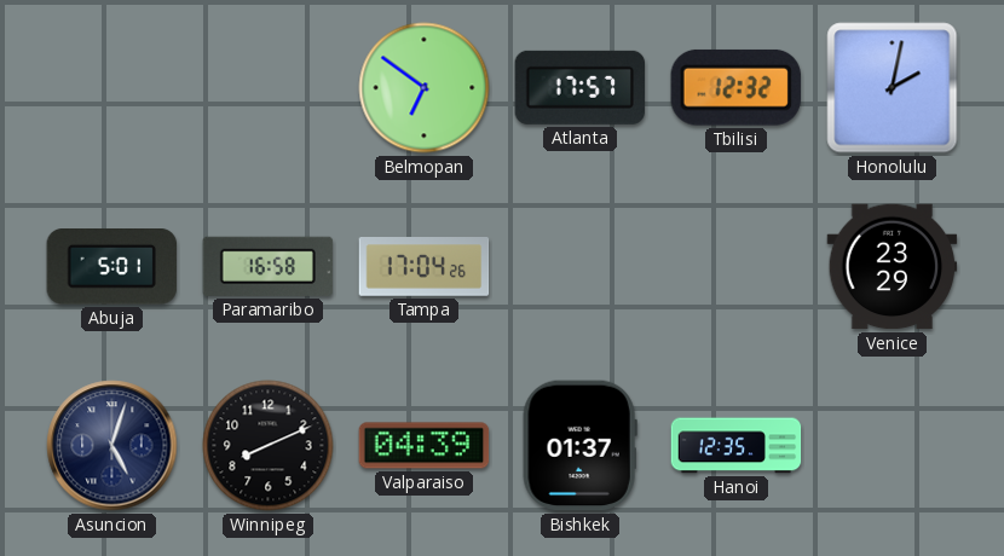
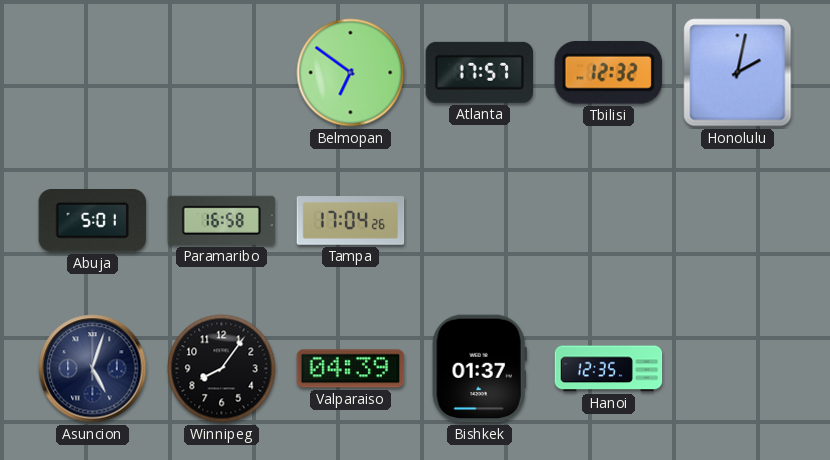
Venice: 23:29 -> none
Winnipeg: 8:11 -> 8:06
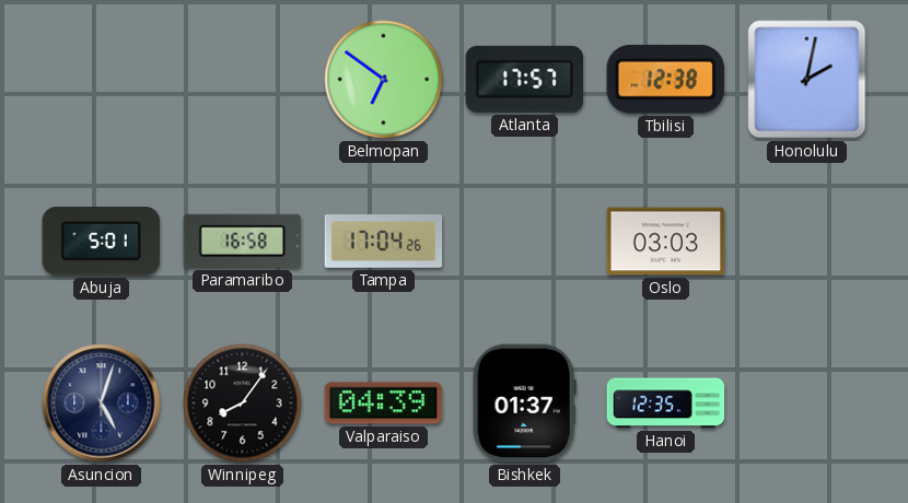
Tbilisi: 12:32 -> 12:38
Oslo: none -> 03:03
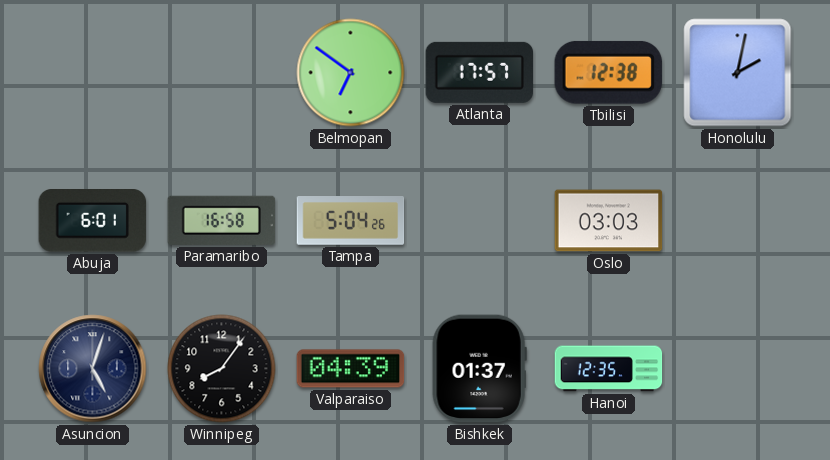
Abuja: 5:01 -> 6:01
Tampa: 17:04 -> 5:04
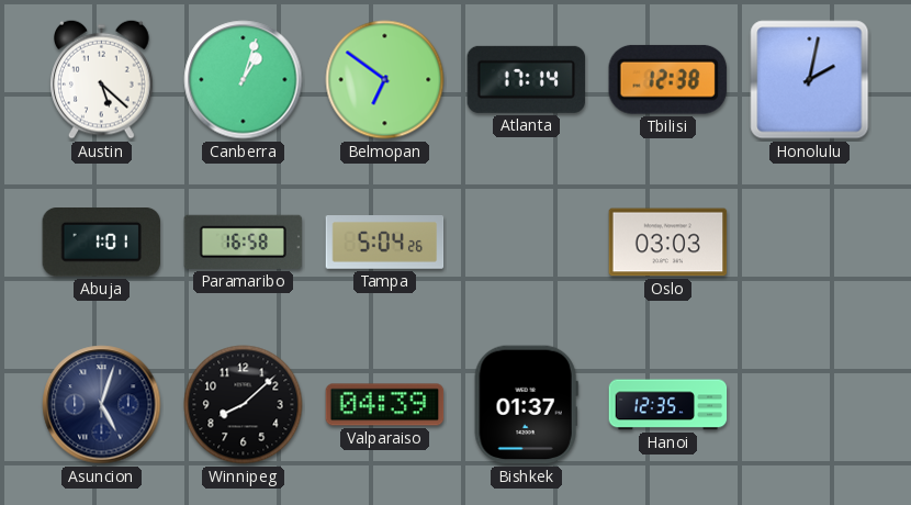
Austin: none -> 5:22
Canberra: none -> 1:03
Atlanta: 17:57 -> 17:14
Abuja: 6:01 -> 1:01
Winnipeg: 8:06 -> 8:08
